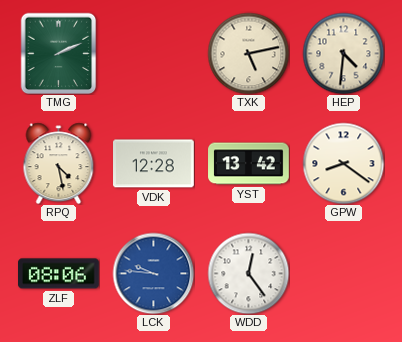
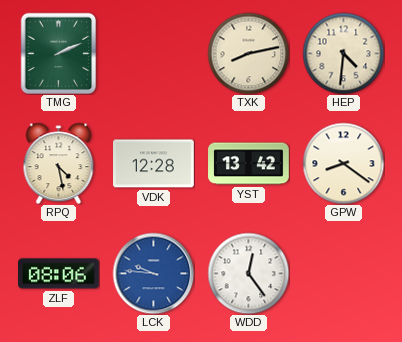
TXK: 5:13 -> 8:13
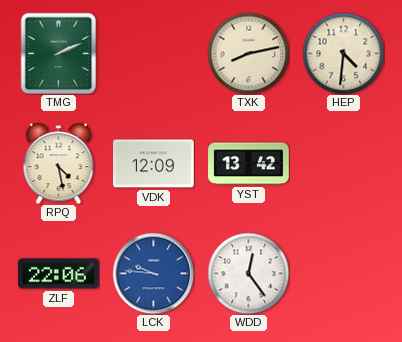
VDK: 12:28 -> 12:09
GPW: 8:21 -> none
ZLF: 08:06 -> 22:06
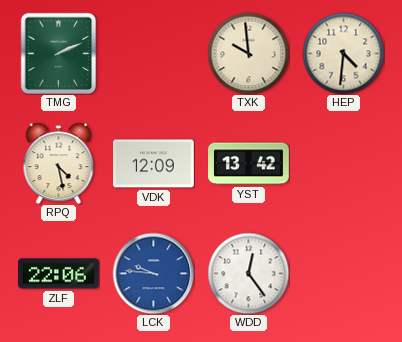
TXK: 8:13 -> 9:59
